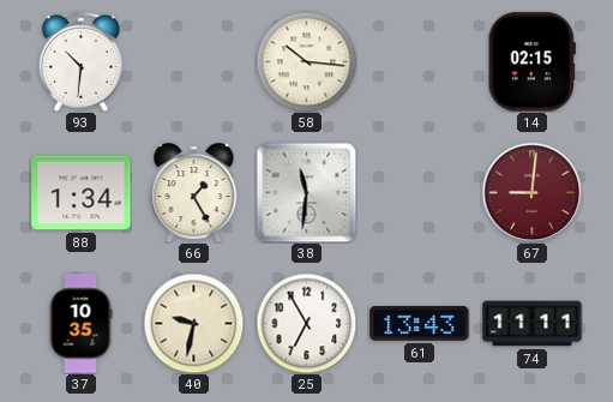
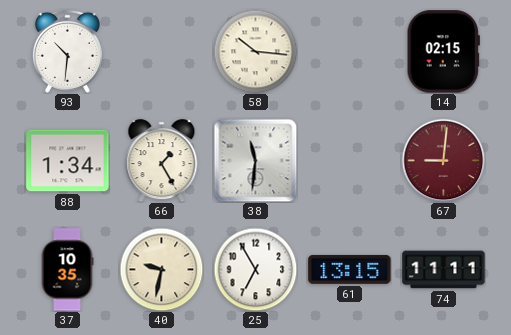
61: 13:43 -> 13:15
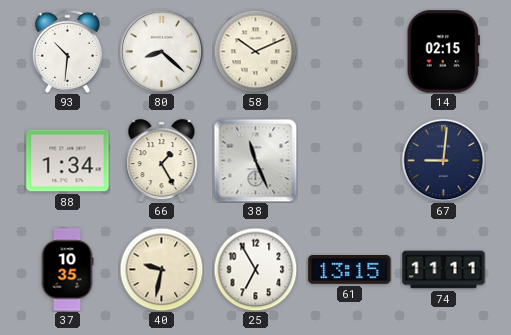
80: none -> 8:22
58: 10:16 -> 10:11
38: 11:31 -> 11:26
67 dial: burgundy -> navy
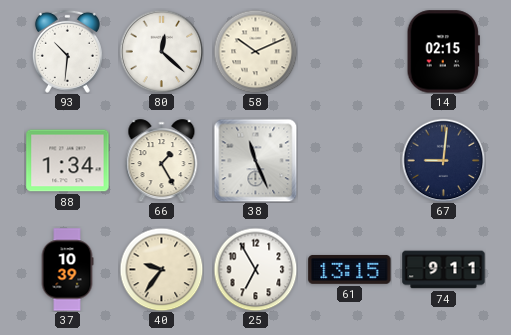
80: 8:22 -> 12:22
37: 10:35 -> 10:39
40: 9:32 -> 9:36
74: 11:11 -> 9:11
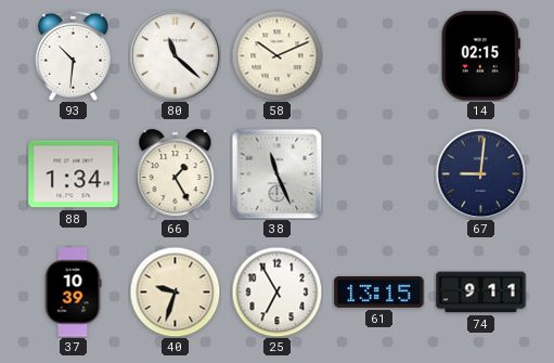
80: 12:22 -> 11:22
40: 9:36 -> 9:33
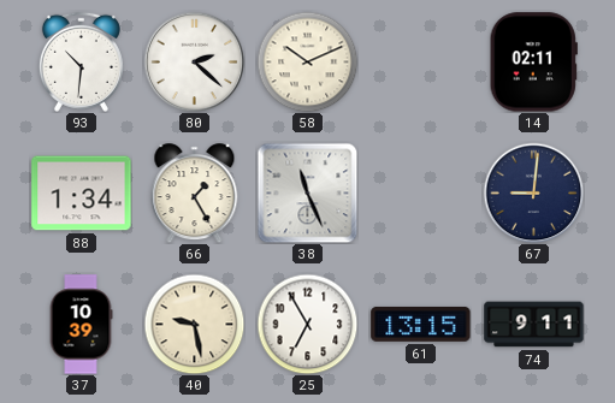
80: 11:22 -> 2:22
14: 02:15 -> 02:11
40: 9:33 -> 9:28
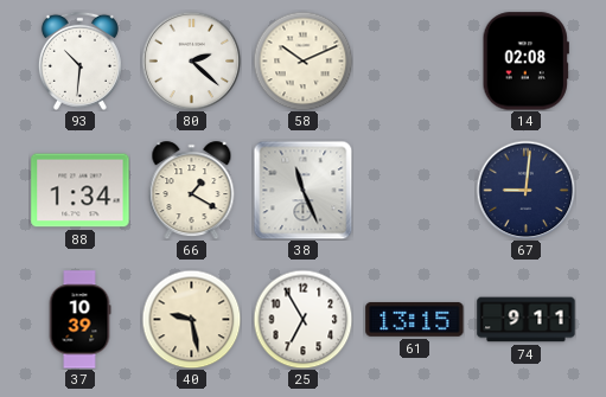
14: 02:11 -> 02:08
66: 1:25 -> 1:20
